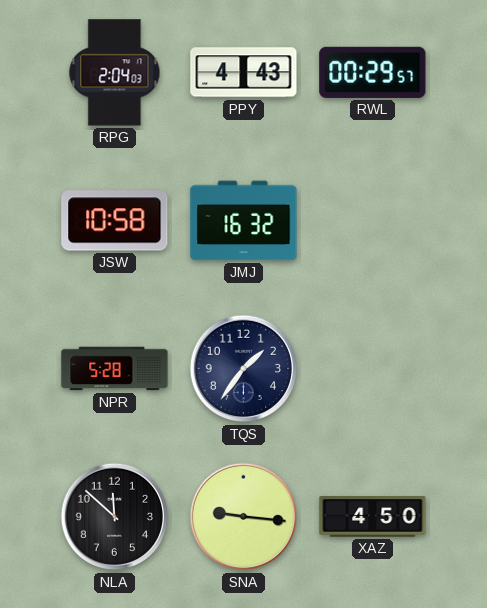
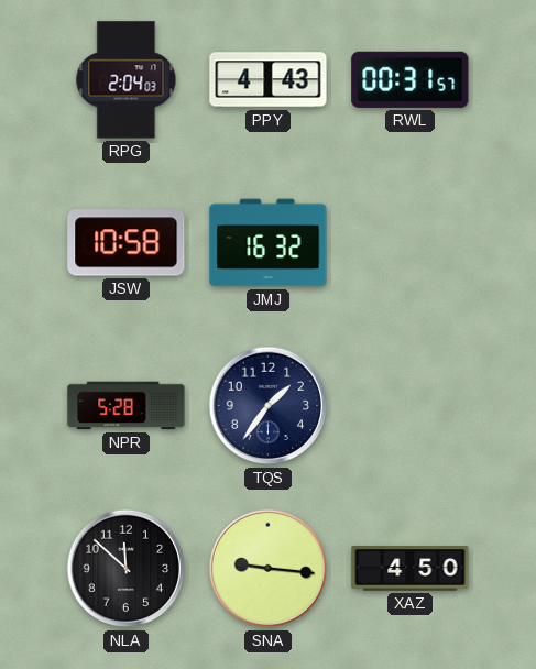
RWL: 00:29 -> 00:31
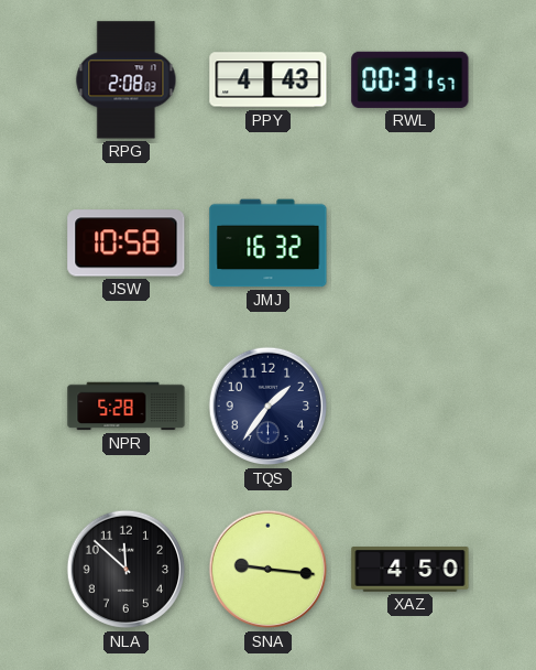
RPG: 2:04 -> 2:08
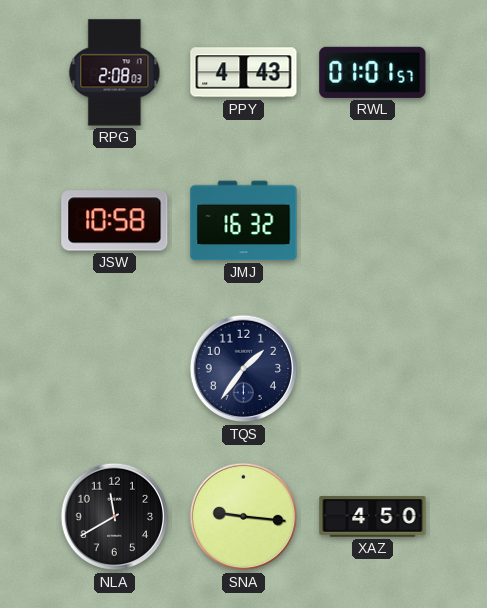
RWL: 00:31 -> 01:01
NPR: 5:28 -> none
NLA: 11:52 -> 11:40
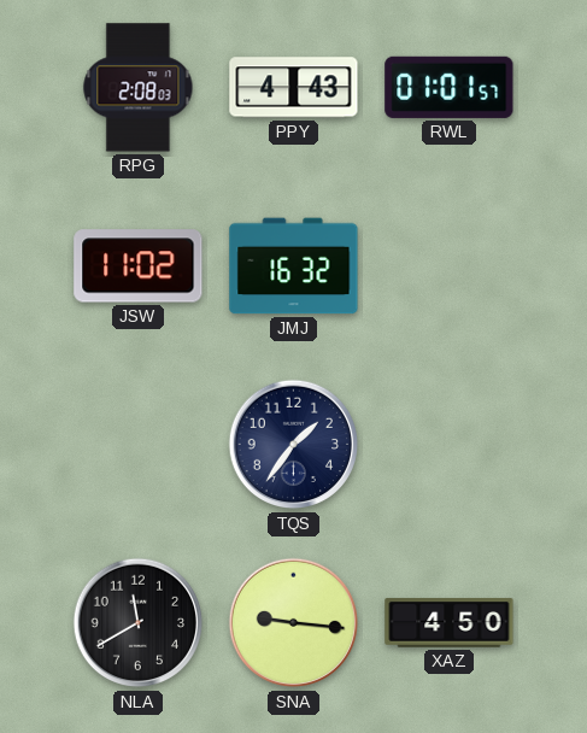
JSW: 10:58 -> 11:02
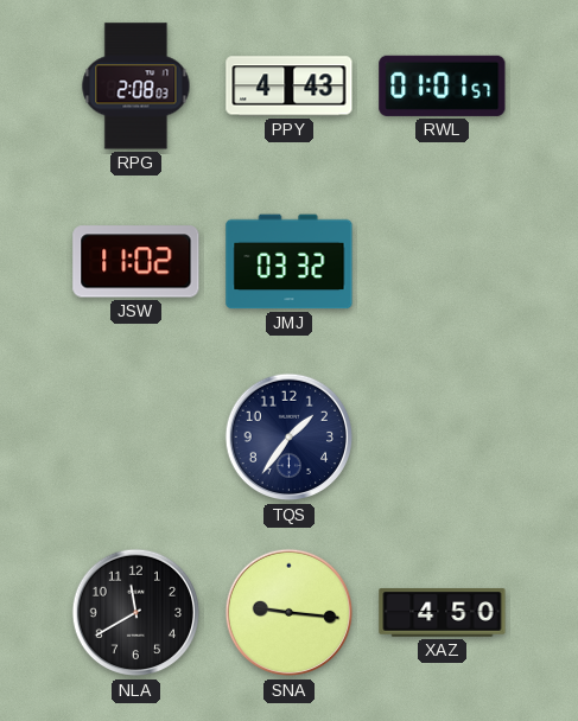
JMJ: 16:32 -> 03:32
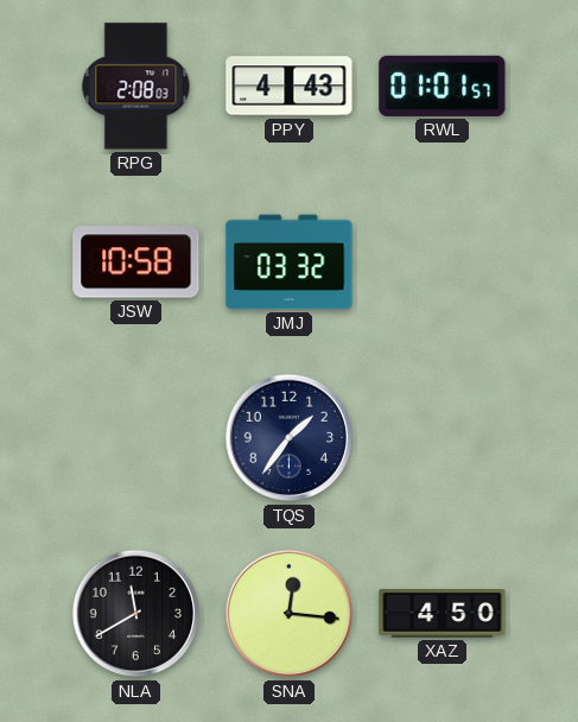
JSW: 11:02 -> 10:58
SNA: 9:16 -> 12:16
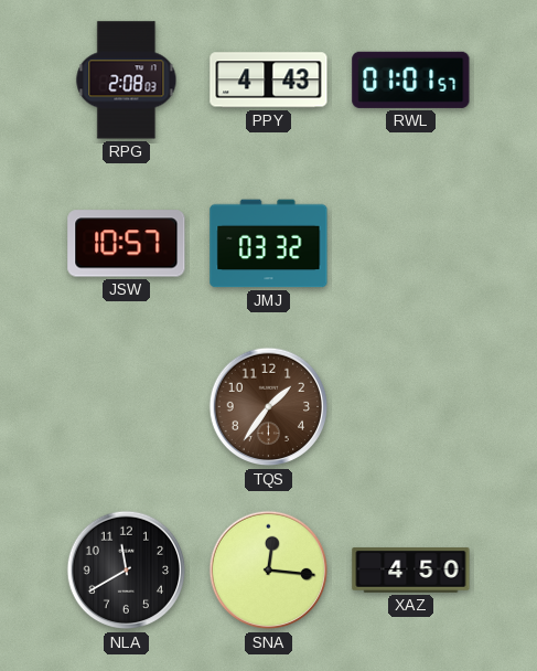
JSW: 10:58 -> 10:57
TQS dial: navy -> brown
